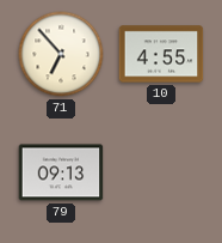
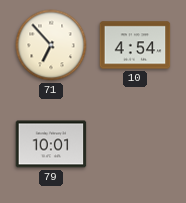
10: 4:55 -> 4:54
79: 09:13 -> 10:01
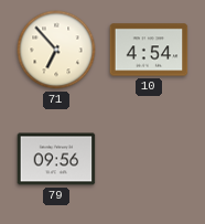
79: 10:01 -> 09:56
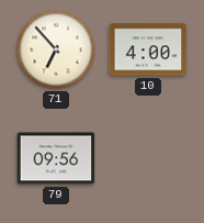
10: 4:54 -> 4:00
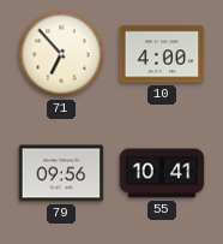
55: none -> 10:41
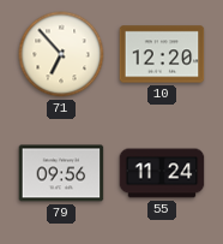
10: 4:00 -> 12:20
55: 10:41 -> 11:24
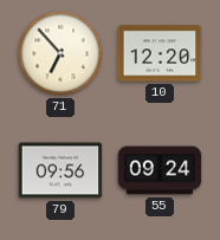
55: 11:24 -> 09:24
